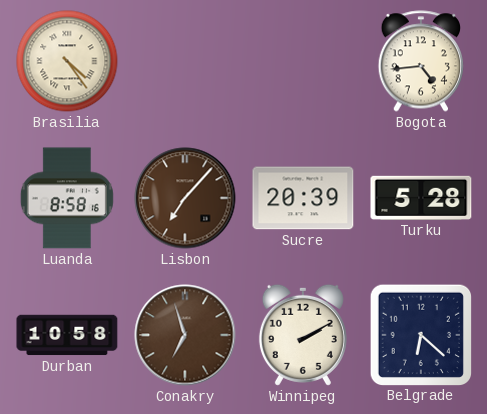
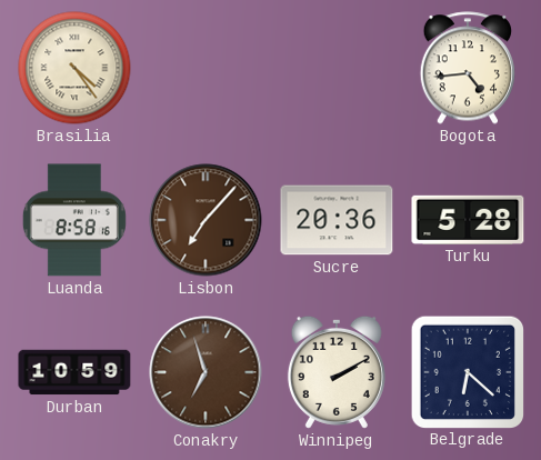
Sucre: 20:39 -> 20:36
Durban: 10:58 -> 10:59
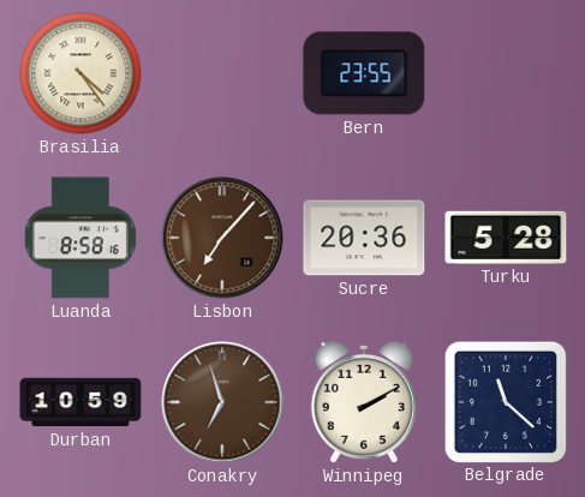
Bern: none -> 23:55
Bogota: 4:44 -> none
Belgrade: 6:22 -> 11:22
